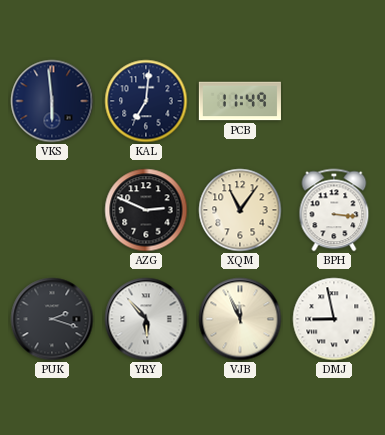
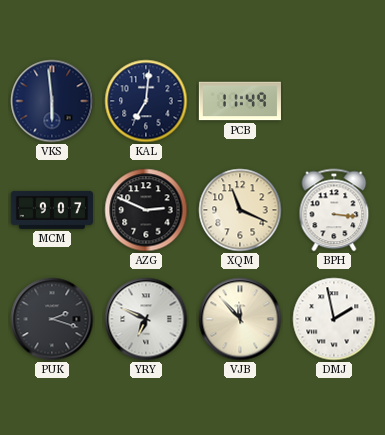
MCM: none -> 9:07
XQM: 11:06 -> 11:19
YRY: 5:53 -> 6:49
VJB: 11:56 -> 11:53
DMJ: 8:58 -> 1:58
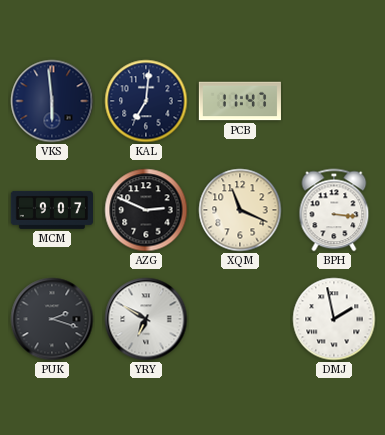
PCB: 11:49 -> 11:47
YRY: 6:49 -> 6:50
VJB: 11:53 -> none
